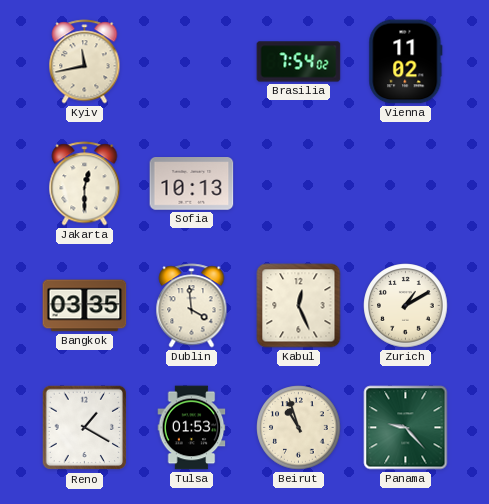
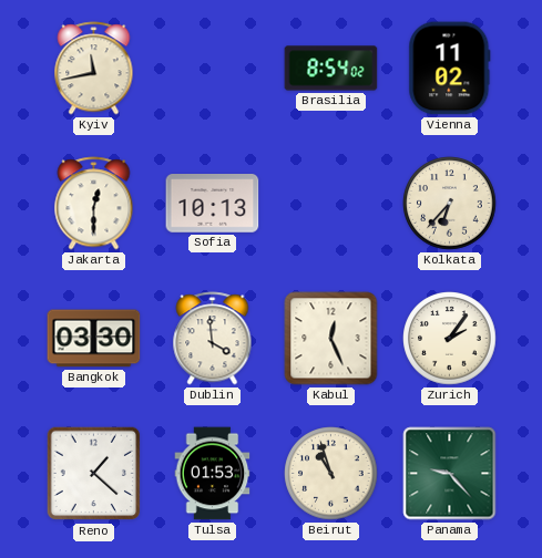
Brasilia: 7:54 -> 8:54
Kolkata: none -> 6:37
Bangkok: 03:35 -> 03:30
Zurich: 1:10 -> 2:06
Reno: 1:20 -> 1:22
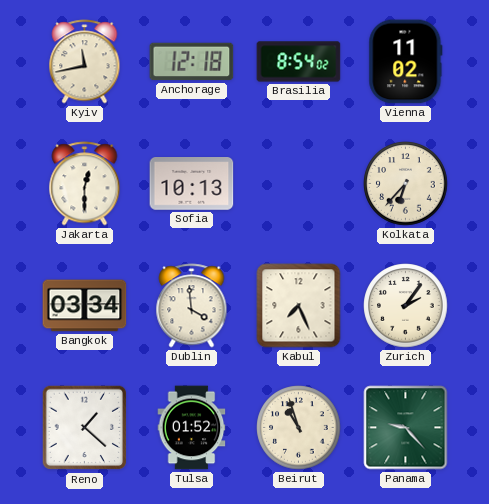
Anchorage: none -> 12:18
Bangkok: 03:30 -> 03:34
Kabul: 12:26 -> 7:26
Tulsa: 01:53 -> 01:52
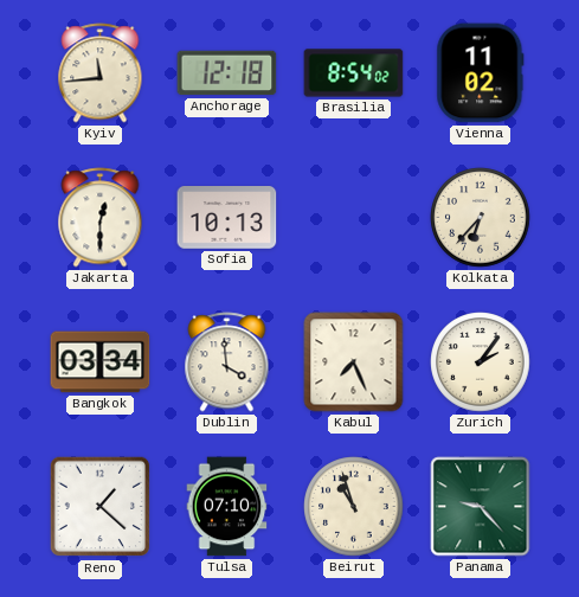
Kyiv: 11:43 -> 11:44
Tulsa: 01:52 -> 07:10
